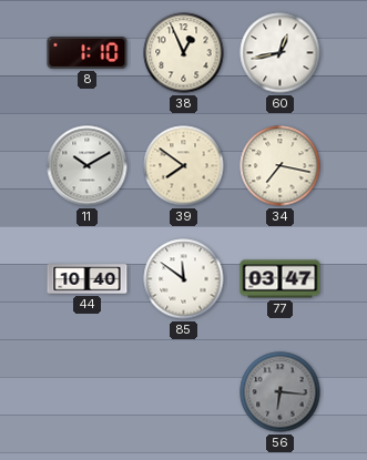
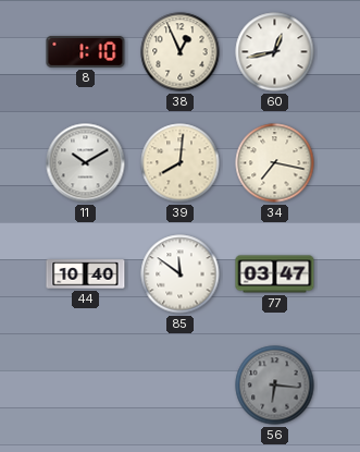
39: 7:51 -> 8:01
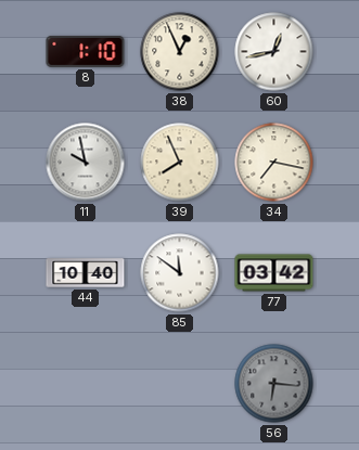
11: 10:10 -> 9:58
39: 8:01 -> 7:56
77: 03:47 -> 03:42
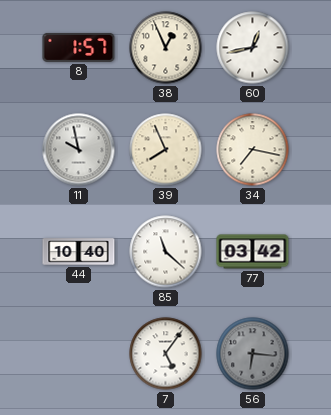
8: 1:10 -> 1:57
85: 11:51 -> 11:22
7: none -> 5:06
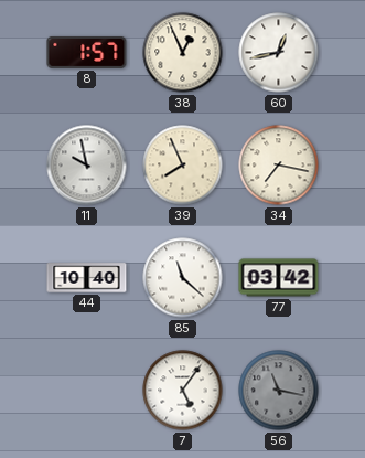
56: 6:16 -> 11:17
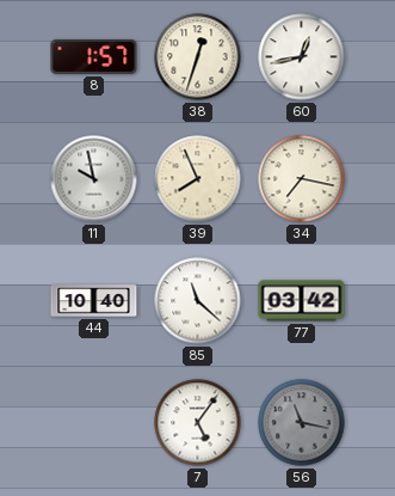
38: 12:56 -> 12:33
